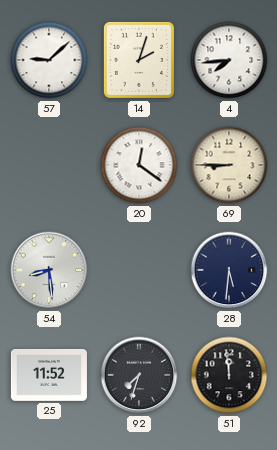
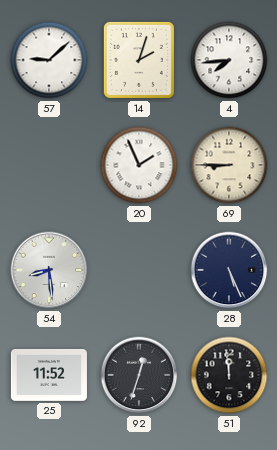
20: 12:21 -> 1:56
28: 5:31 -> 5:26
92: 7:33 -> 12:33
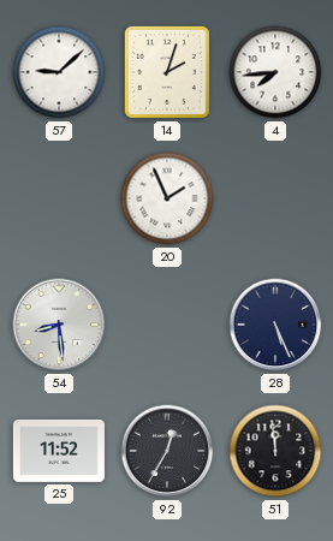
69: 8:45 -> none
92: 12:33 -> 12:35
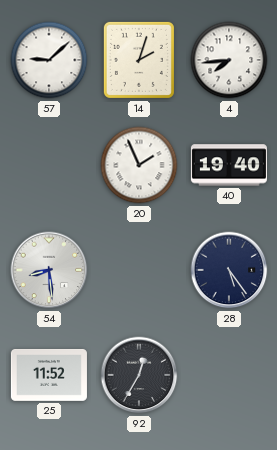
40: none -> 19:40
28: 5:26 -> 5:24
51: 11:59 -> none
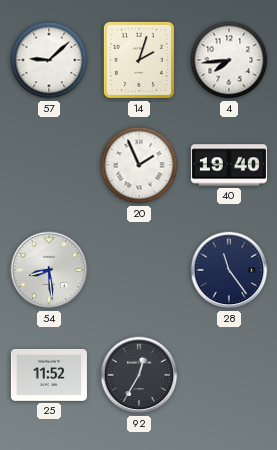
28: 5:24 -> 11:24
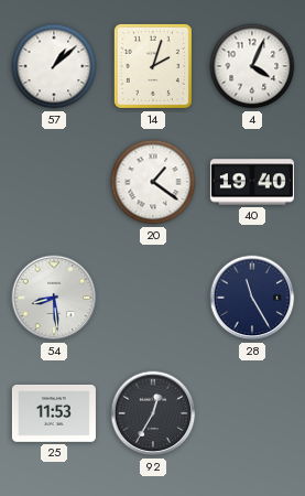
57: 9:08 -> 1:08
4: 7:44 -> 4:04
20: 1:56 -> 1:21
28: 11:24 -> 11:25
25: 11:52 -> 11:53
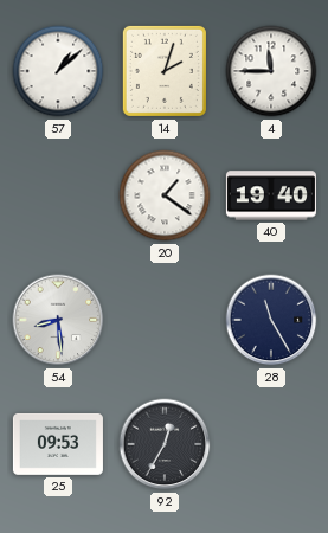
4: 4:04 -> 11:45
25: 11:53 -> 09:53
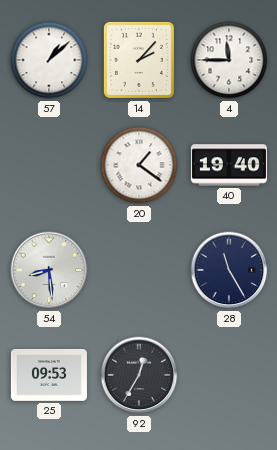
14: 2:03 -> 2:07
